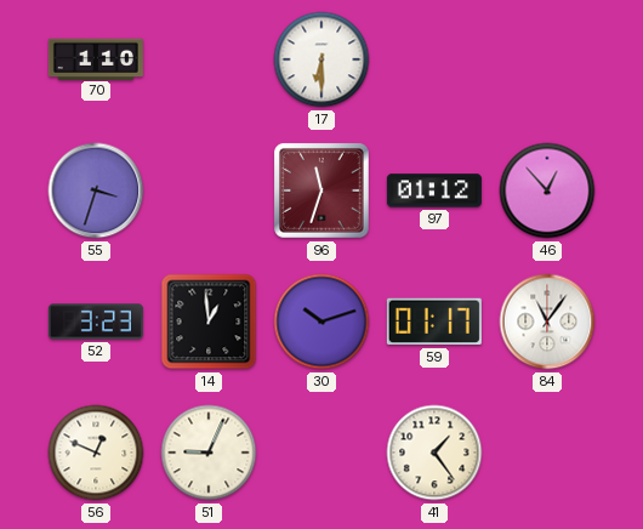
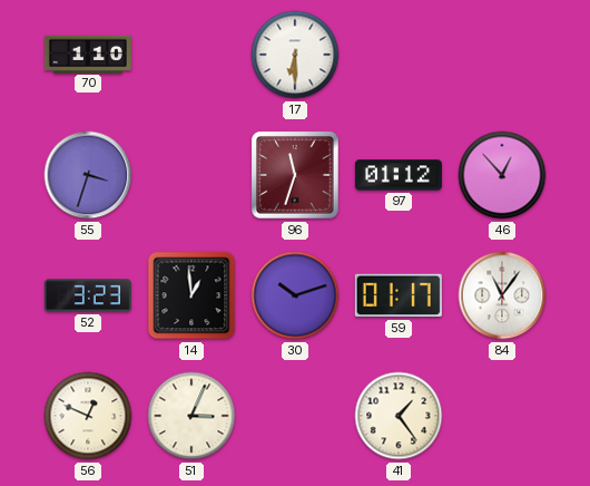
51: 9:04 -> 3:04
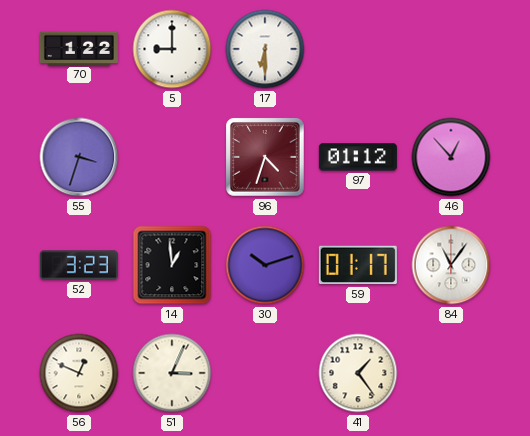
70: 1:10 -> 1:22
5: none -> 9:00
96: 11:33 -> 4:33
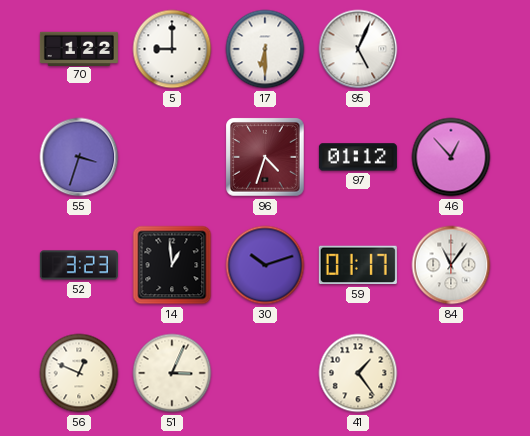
95: none -> 5:04
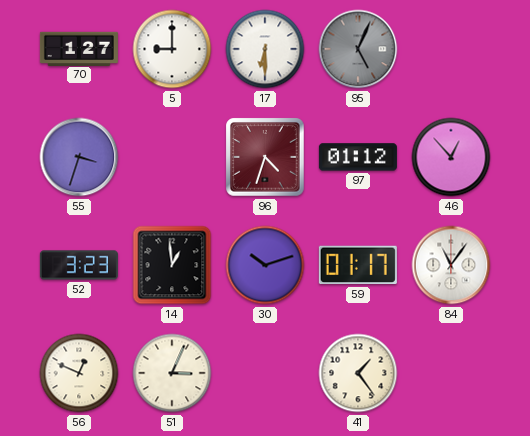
70: 1:22 -> 1:27
95 dial: white -> grey
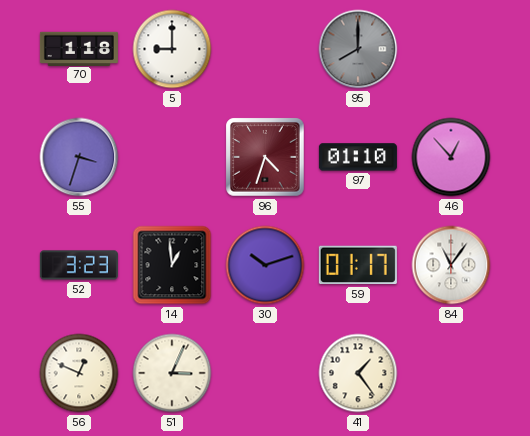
70: 1:27 -> 1:18
17: 6:30 -> none
95: 5:04 -> 8:00
97: 01:12 -> 01:10
